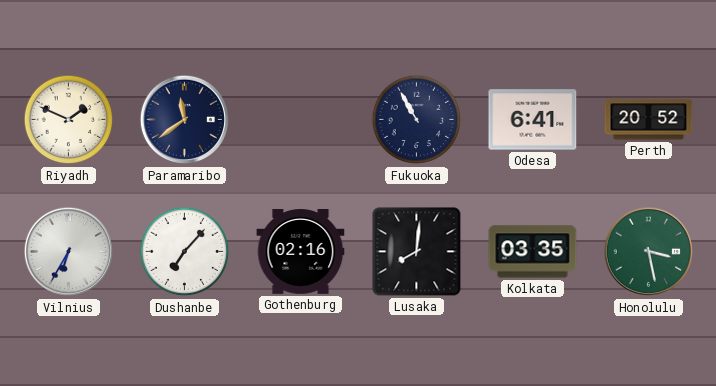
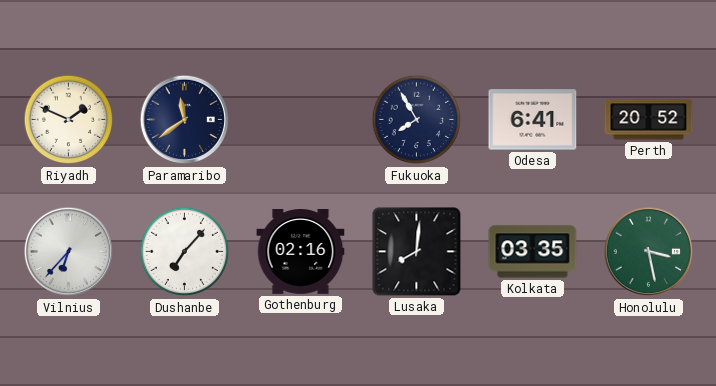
Fukuoka: 10:55 -> 7:55
Vilnius: 6:35 -> 6:37
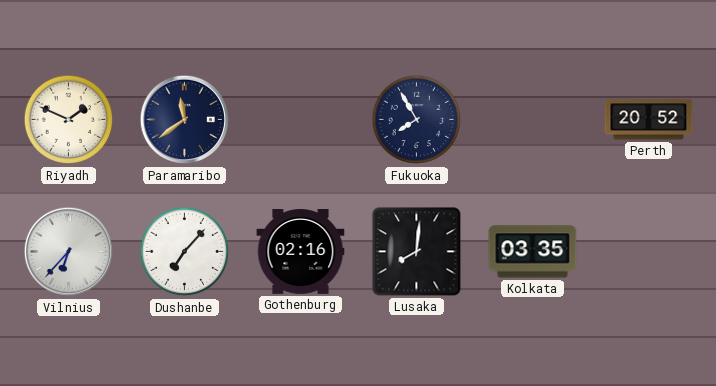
Odesa: 6:41 -> none
Honolulu: 3:28 -> none
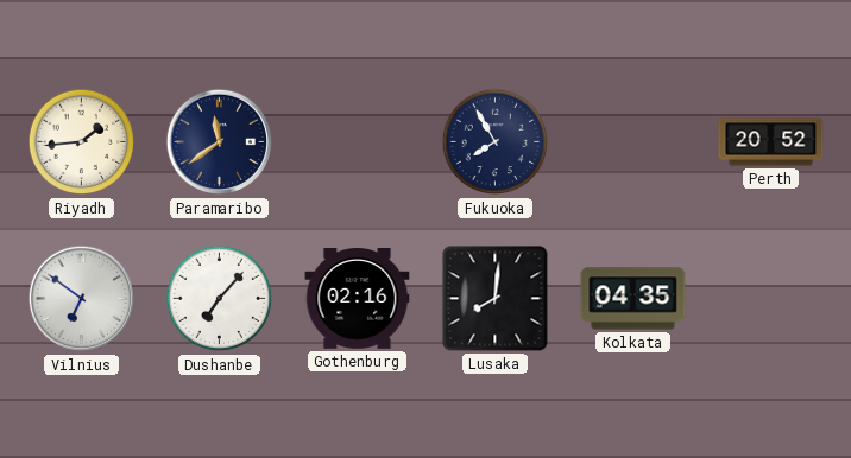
Riyadh: 1:49 -> 1:44
Vilnius: 6:37 -> 6:51
Kolkata: 03:35 -> 04:35
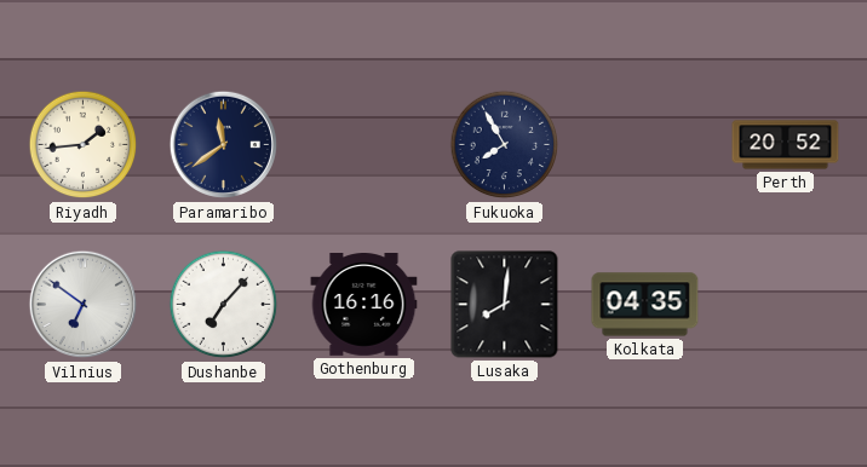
Gothenburg: 02:16 -> 16:16
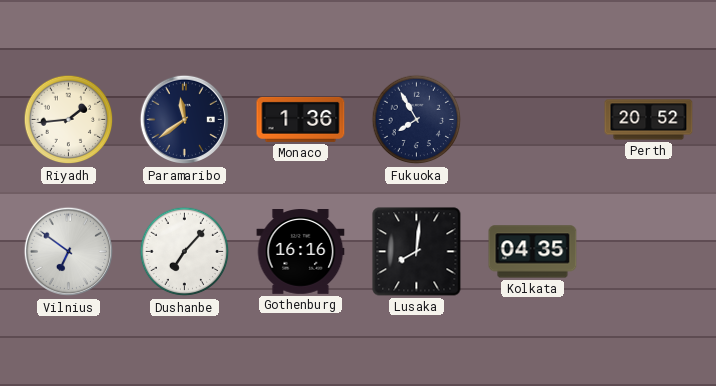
Monaco: none -> 1:36
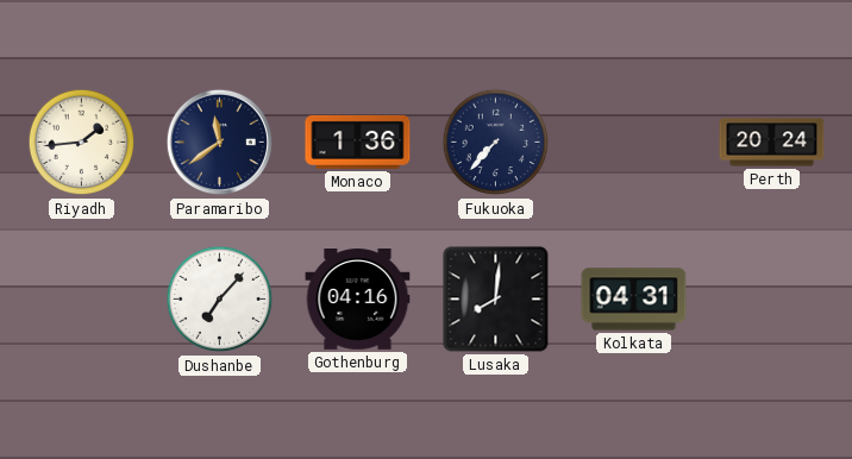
Fukuoka: 7:55 -> 7:37
Perth: 20:52 -> 20:24
Vilnius: 6:51 -> none
Gothenburg: 16:16 -> 04:16
Kolkata: 04:35 -> 04:31
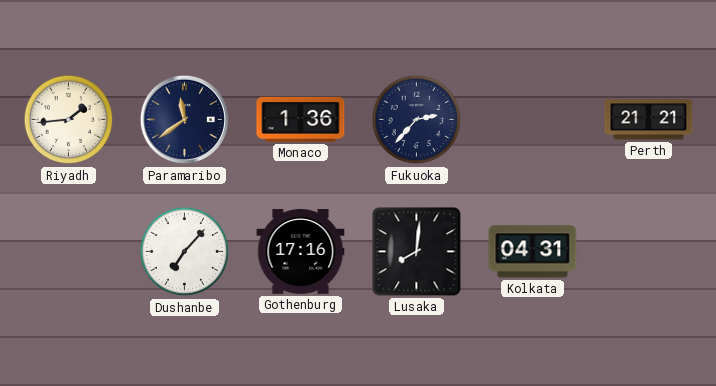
Fukuoka: 7:37 -> 2:37
Perth: 20:24 -> 21:21
Gothenburg: 04:16 -> 17:16
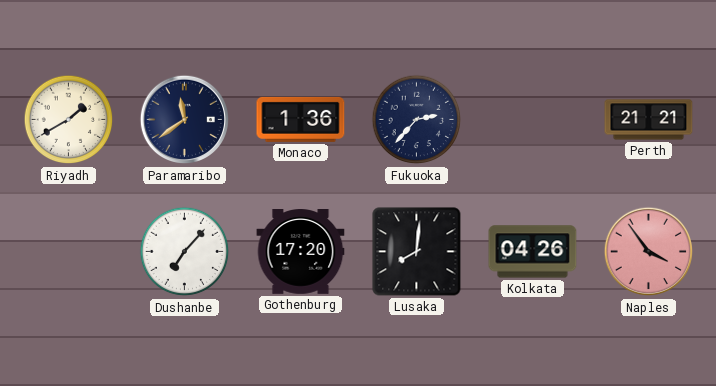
Riyadh: 1:44 -> 1:40
Gothenburg: 17:16 -> 17:20
Kolkata: 04:31 -> 04:26
Naples: none -> 3:54
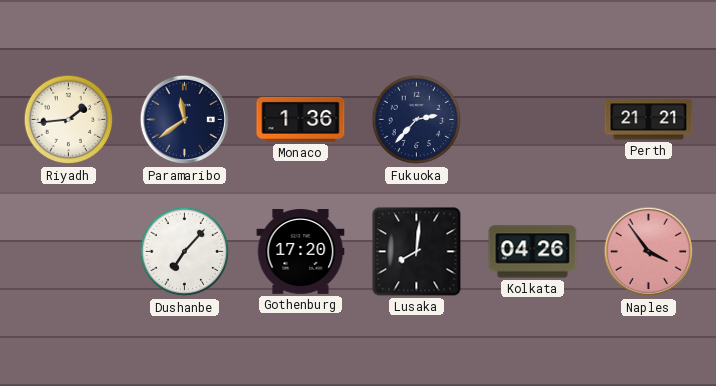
Riyadh: 1:40 -> 1:44
